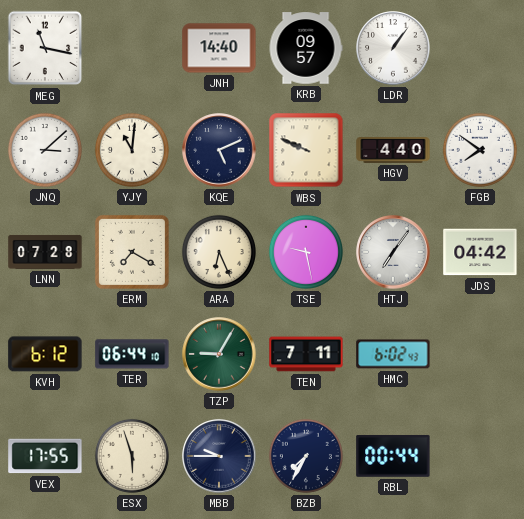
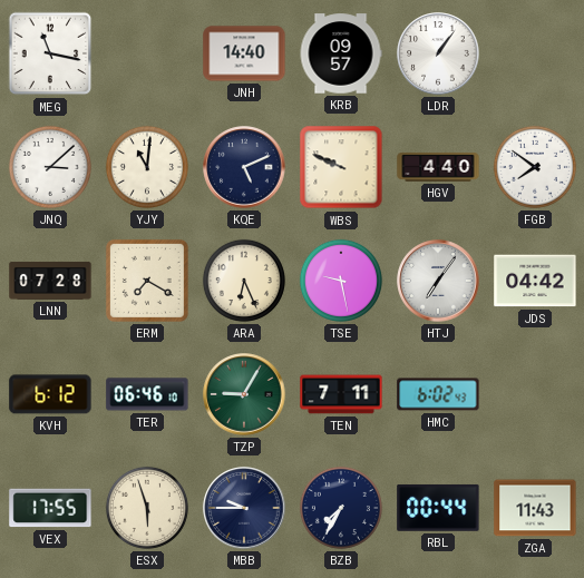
TER: 06:44 -> 06:46
ZGA: none -> 11:43
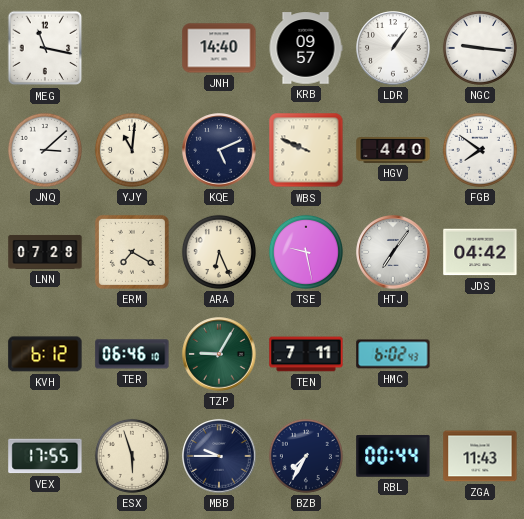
NGC: none -> 9:16
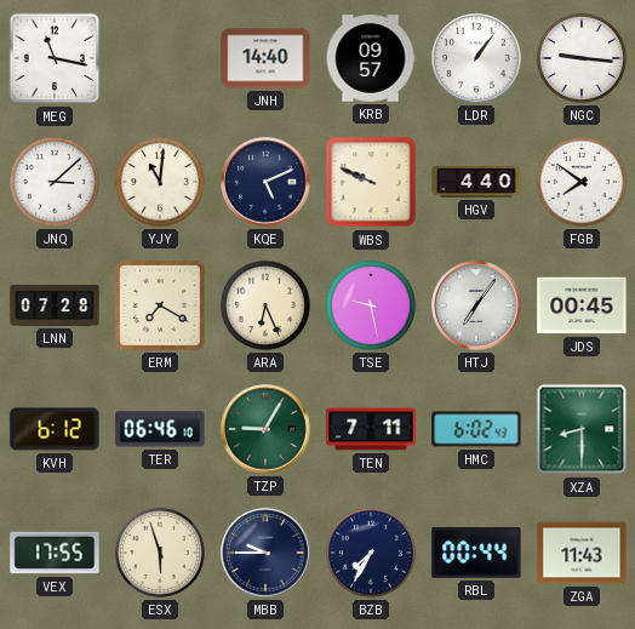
JDS: 04:42 -> 00:45
XZA: none -> 8:30
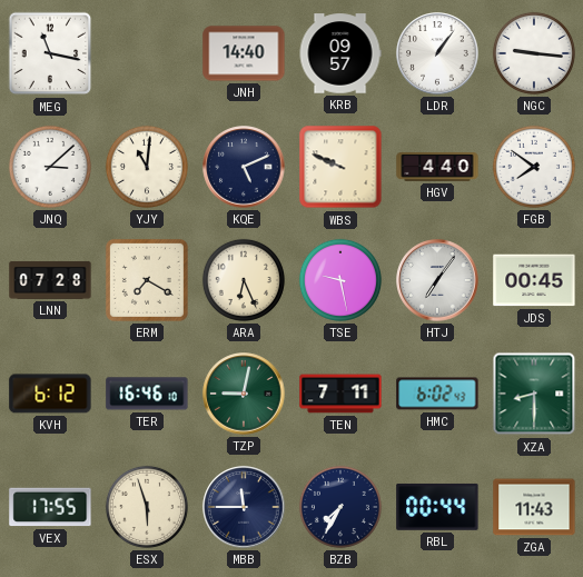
TER: 06:46 -> 16:46
TZP: 9:05 -> 9:02
MBB: 9:45 -> 11:45
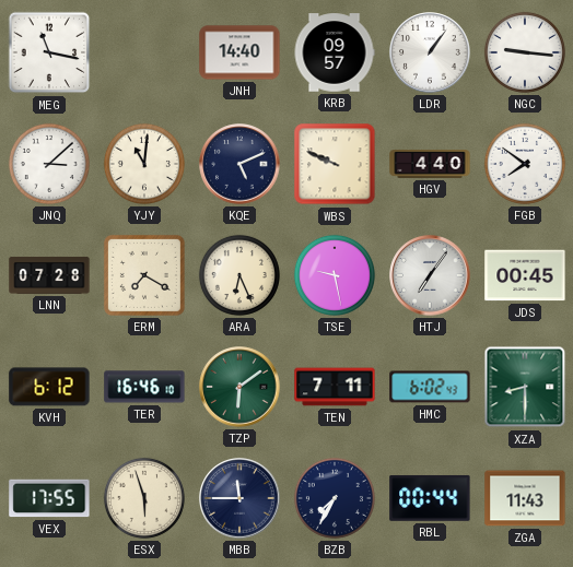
TZP: 9:02 -> 6:09
